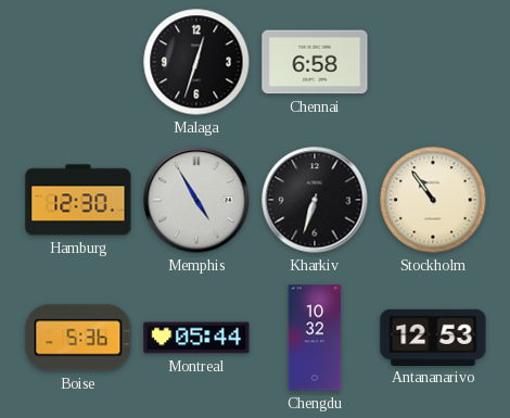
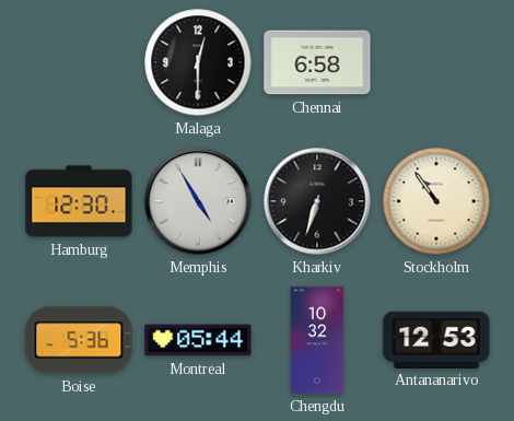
Malaga: 12:33 -> 12:30
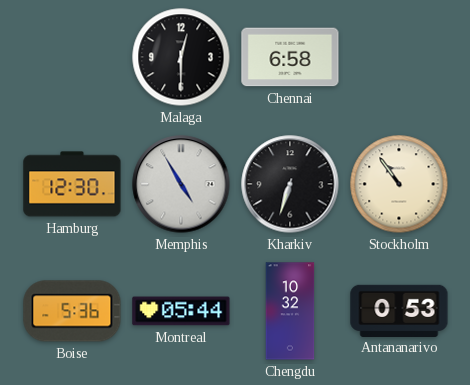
Antananarivo: 12:53 -> 0:53
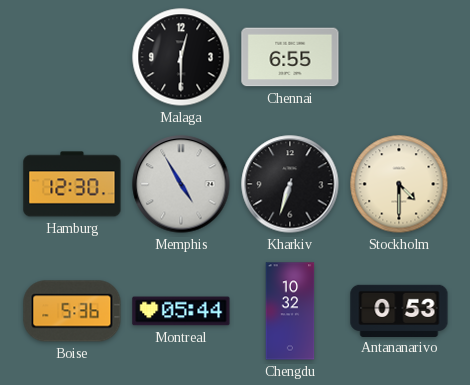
Chennai: 6:58 -> 6:55
Stockholm: 10:54 -> 4:30
